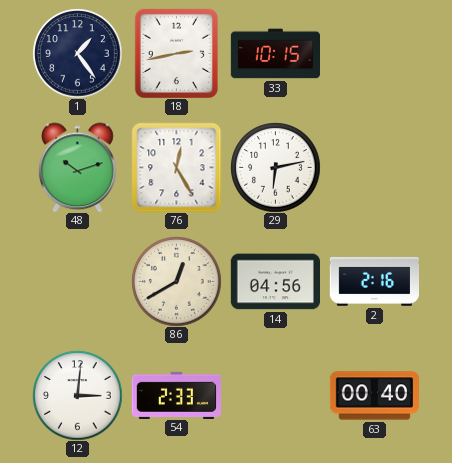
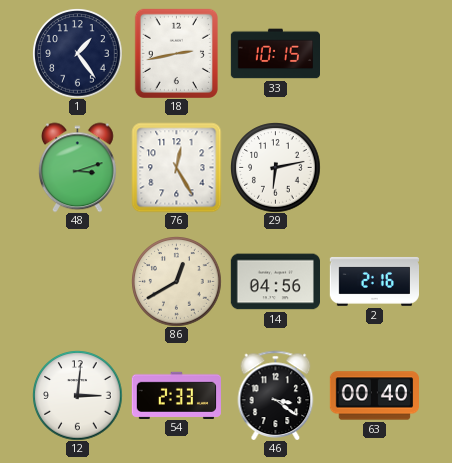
48: 10:12 -> 3:12
46: none -> 3:21
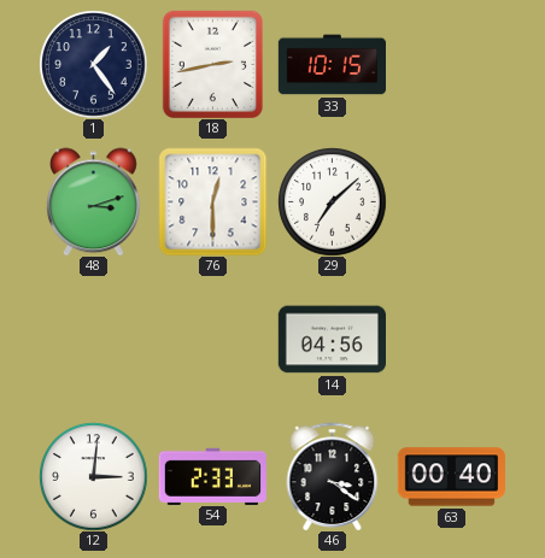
76: 12:25 -> 12:30
29: 6:13 -> 7:08
86: 12:40 -> none
2: 2:16 -> none
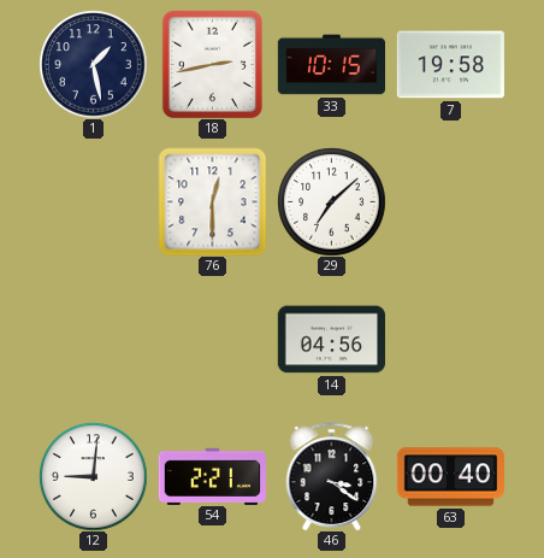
1: 1:24 -> 1:28
7: none -> 19:58
48: 3:12 -> none
12: 3:01 -> 9:01
54: 2:33 -> 2:21
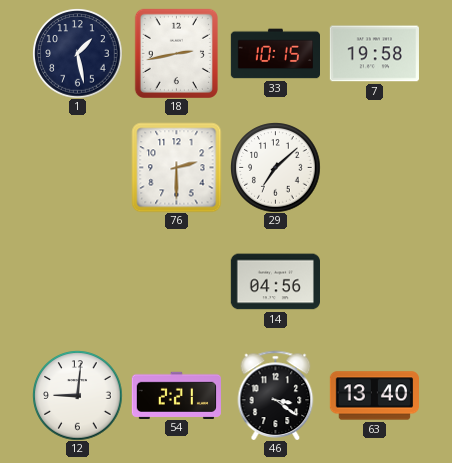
76: 12:30 -> 2:30
63: 00:40 -> 13:40
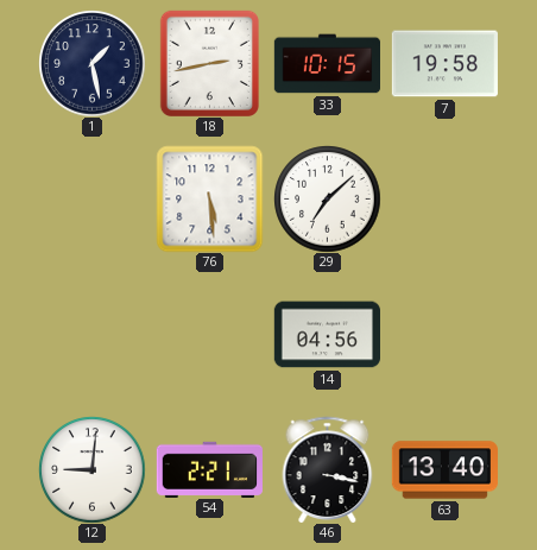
76: 2:30 -> 5:29
46: 3:21 -> 3:17
